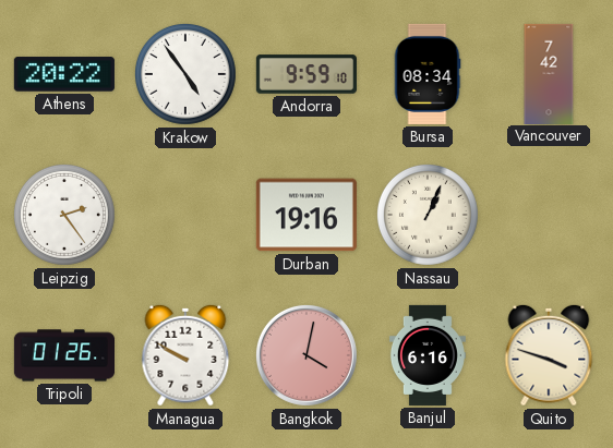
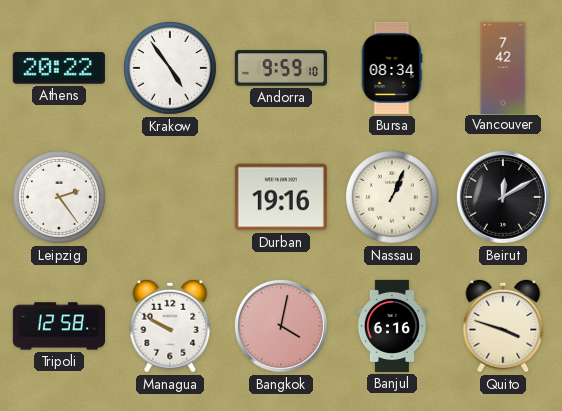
Beirut: none -> 12:10
Tripoli: 01:26 -> 12:58
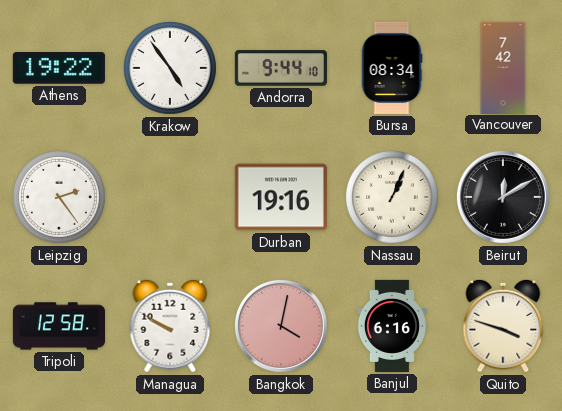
Athens: 20:22 -> 19:22
Andorra: 9:59 -> 9:44
